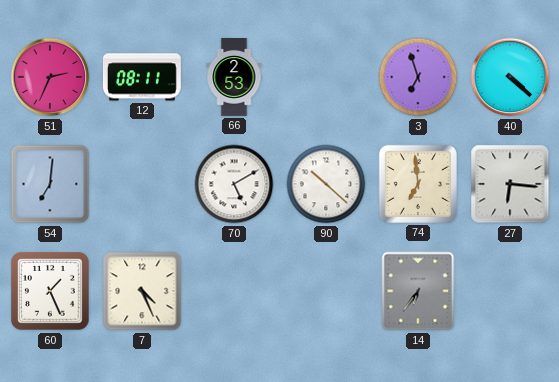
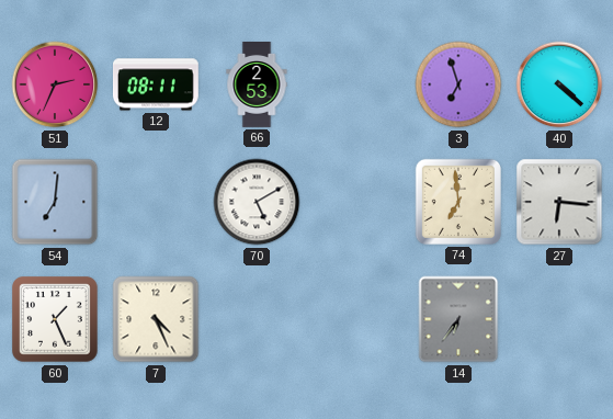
90: 10:22 -> none
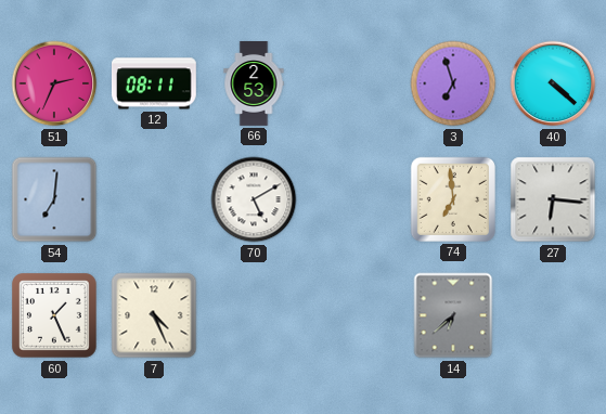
14: 6:36 -> 6:38
